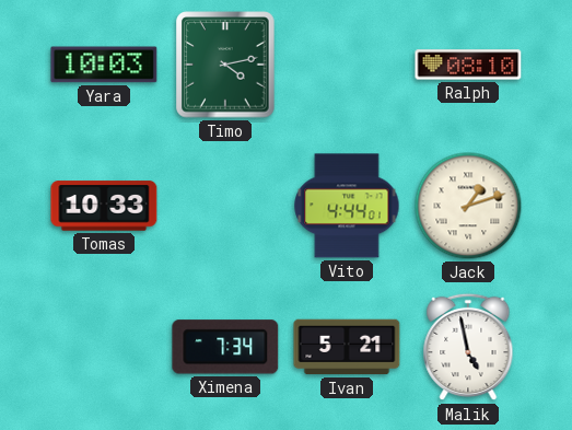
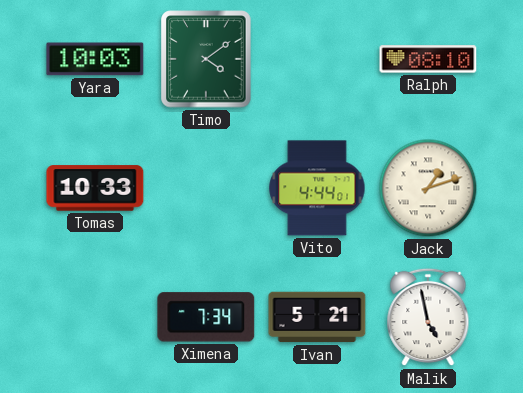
Timo: 4:13 -> 4:09
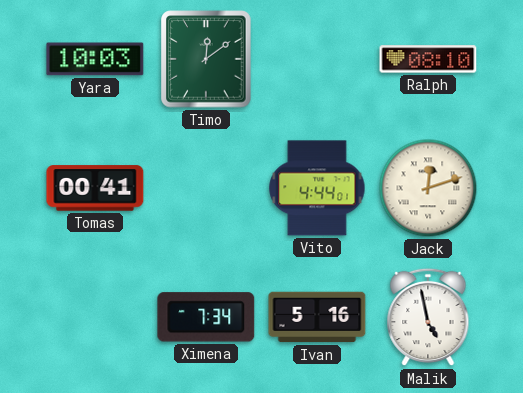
Timo: 4:09 -> 12:09
Tomas: 10:33 -> 00:41
Jack: 1:12 -> 12:12
Ivan: 5:21 -> 5:16
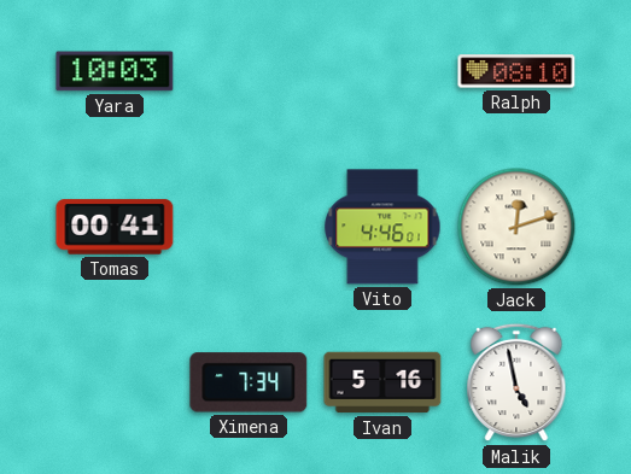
Timo: 12:09 -> none
Vito: 4:44 -> 4:46
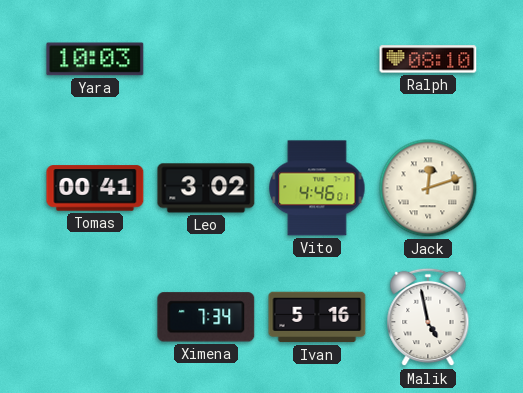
Leo: none -> 3:02
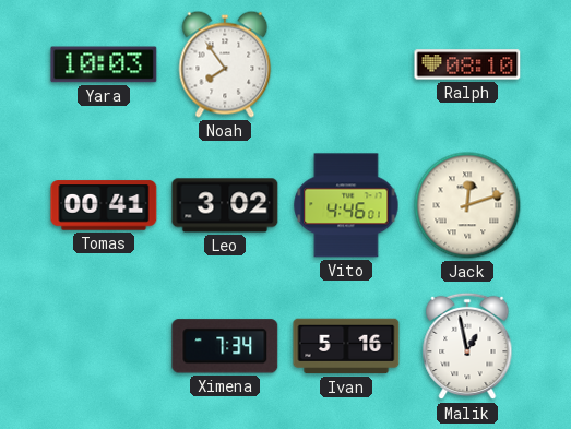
Noah: none -> 7:54
Malik: 4:58 -> 12:58
